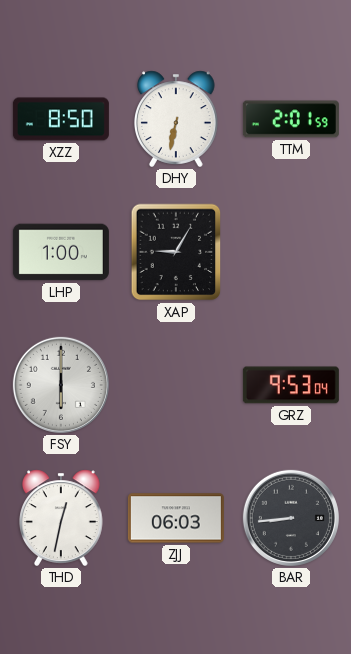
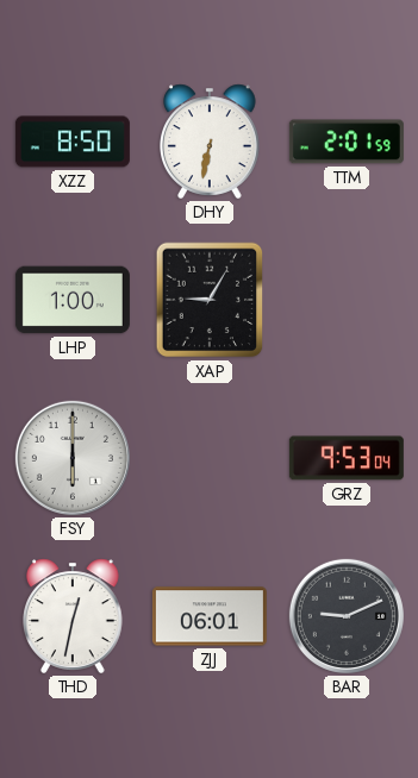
ZJJ: 06:03 -> 06:01
BAR: 8:44 -> 9:11
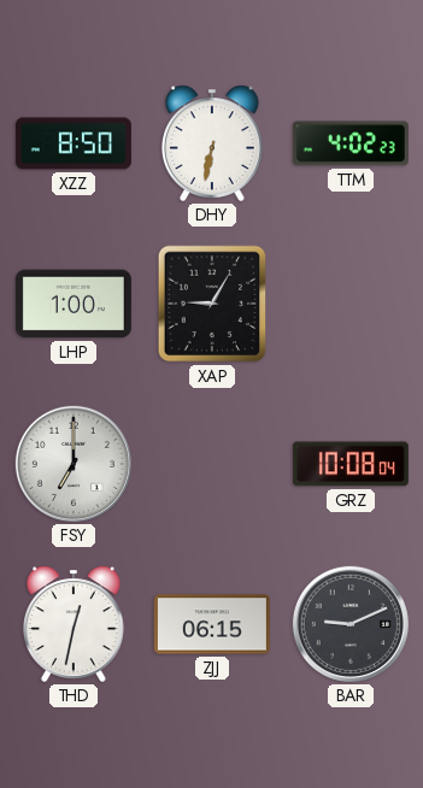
TTM: 2:01 -> 4:02
FSY: 6:00 -> 7:00
GRZ: 9:53 -> 10:08
ZJJ: 06:01 -> 06:15
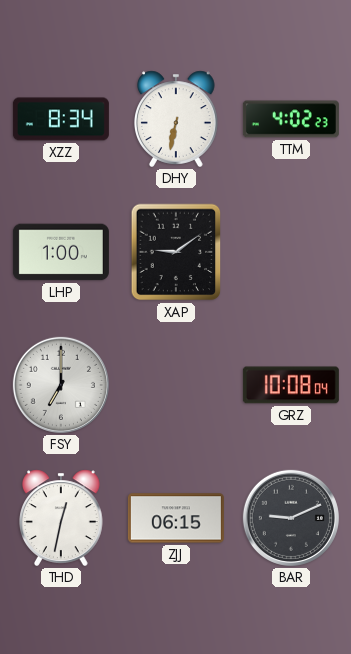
XZZ: 8:50 -> 8:34
XAP: 9:05 -> 9:09
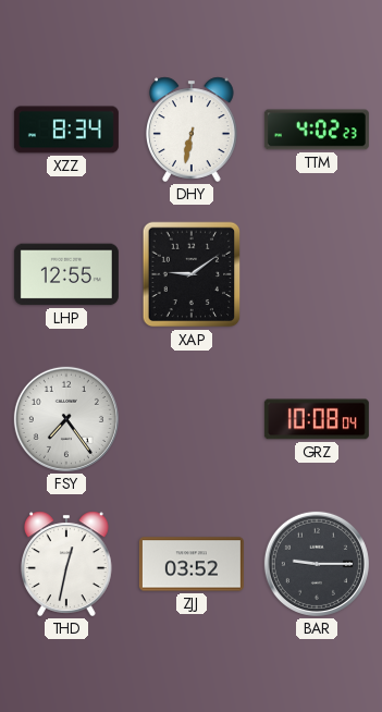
LHP: 1:00 -> 12:55
FSY: 7:00 -> 7:24
ZJJ: 06:15 -> 03:52
BAR: 9:11 -> 9:15
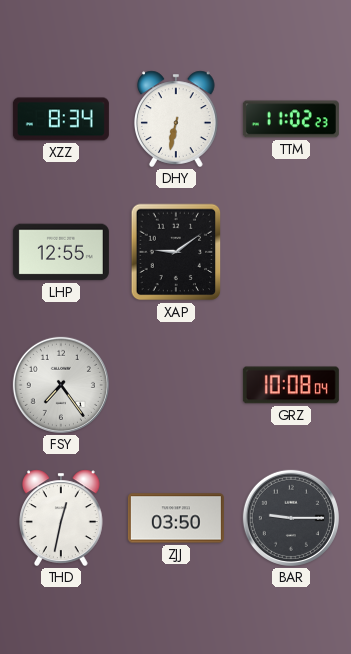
TTM: 4:02 -> 11:02
ZJJ: 03:52 -> 03:50
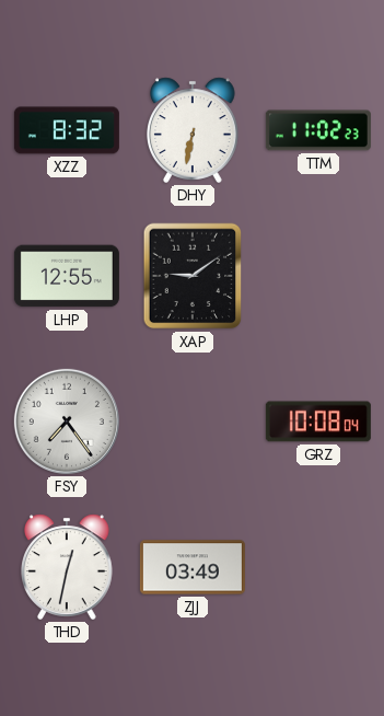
XZZ: 8:34 -> 8:32
ZJJ: 03:50 -> 03:49
BAR: 9:15 -> none
